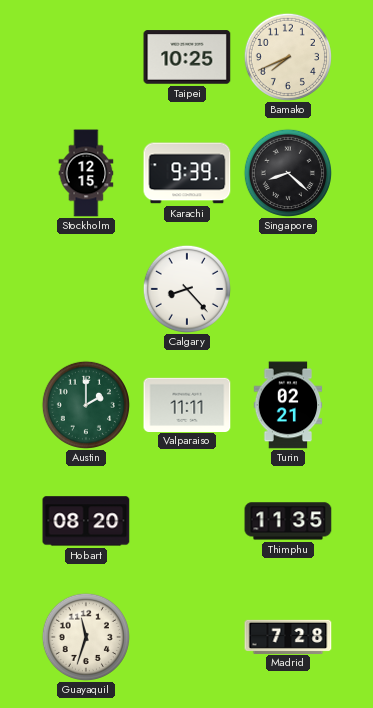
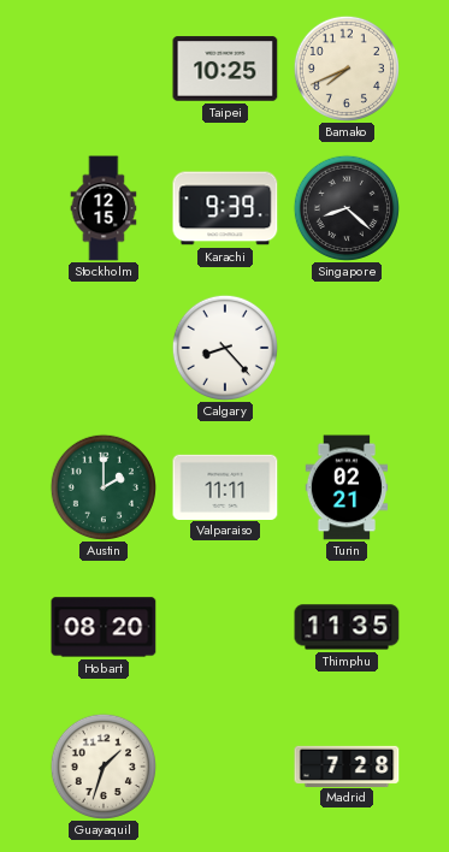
Guayaquil: 11:33 -> 1:33
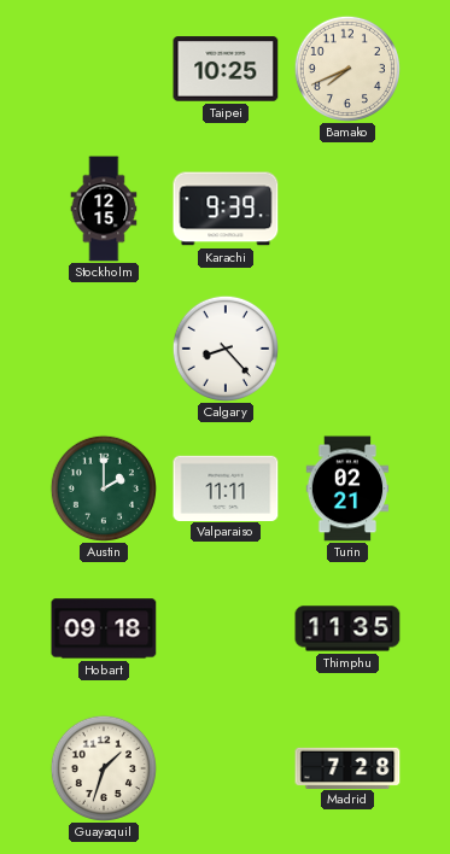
Singapore: 8:22 -> none
Hobart: 08:20 -> 09:18
